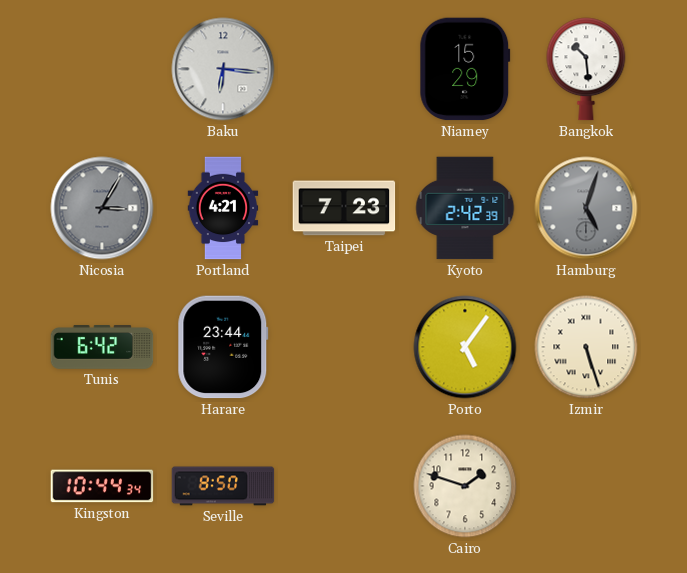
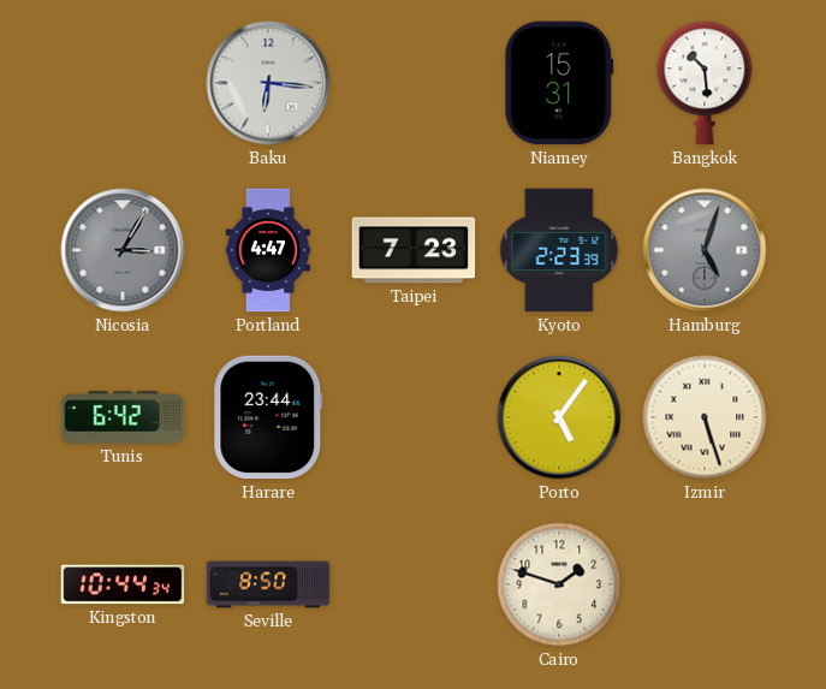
Niamey: 15:29 -> 15:31
Portland: 4:21 -> 4:47
Kyoto: 2:42 -> 2:23
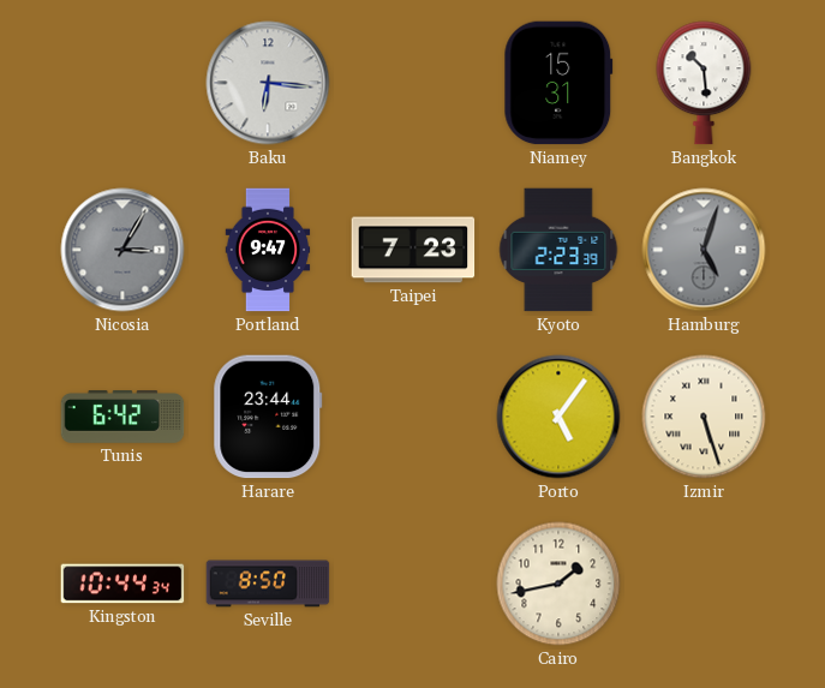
Portland: 4:47 -> 9:47
Cairo: 1:48 -> 1:43
